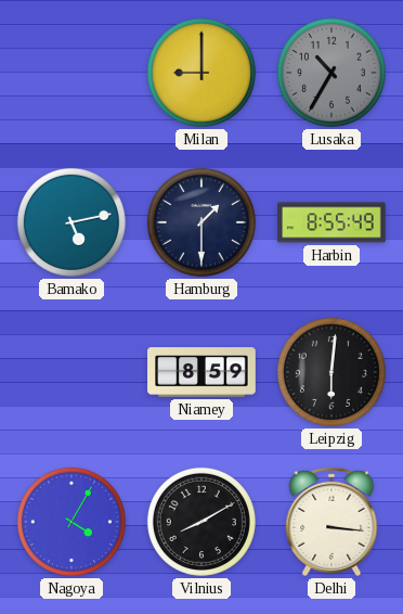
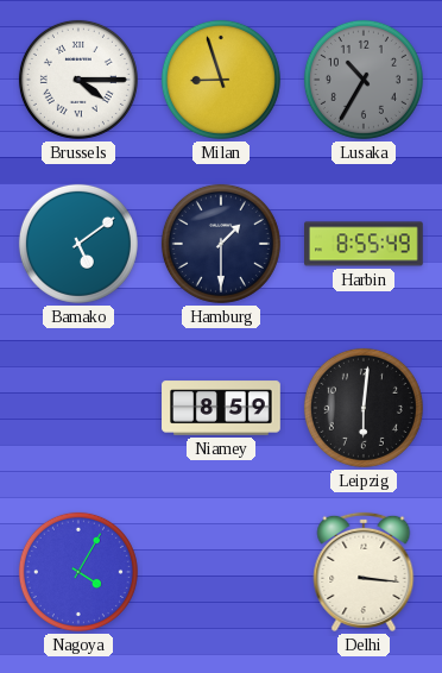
Brussels: none -> 4:15
Milan: 9:00 -> 8:57
Bamako: 5:13 -> 5:09
Vilnius: 8:10 -> none
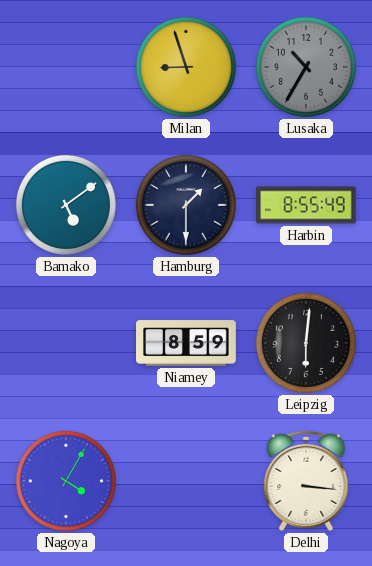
Brussels: 4:15 -> none
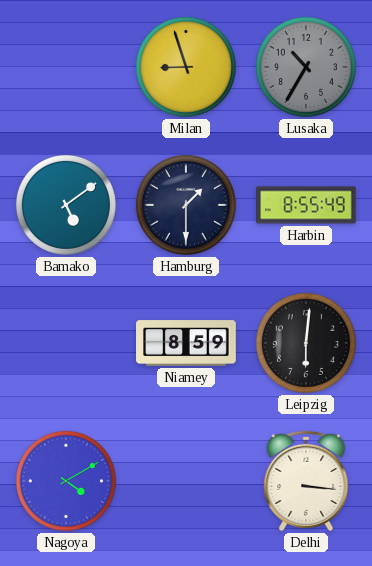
Nagoya: 4:05 -> 4:10
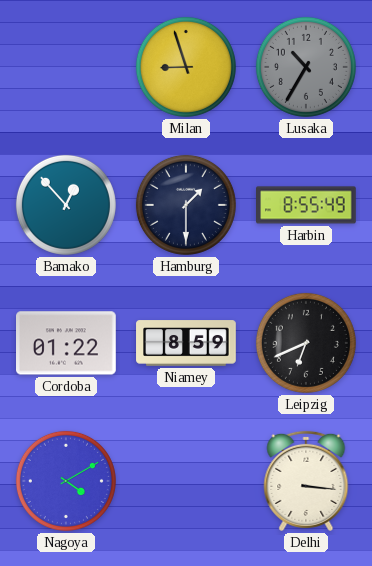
Bamako: 5:09 -> 12:53
Cordoba: none -> 01:22
Leipzig: 6:01 -> 6:41
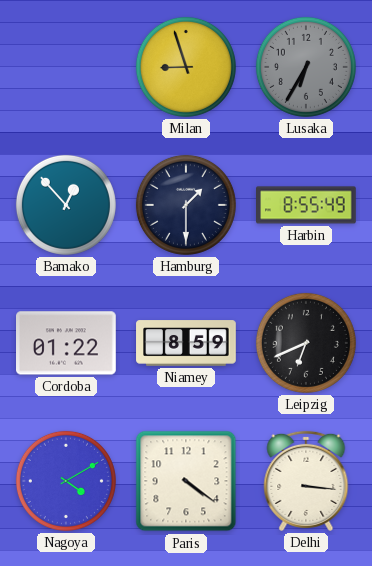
Lusaka: 10:35 -> 6:35
Paris: none -> 4:21
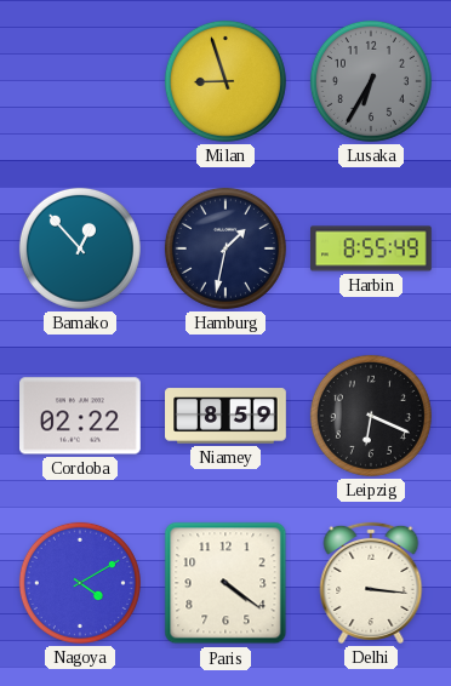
Hamburg: 1:30 -> 1:32
Cordoba: 01:22 -> 02:22
Leipzig: 6:41 -> 6:19
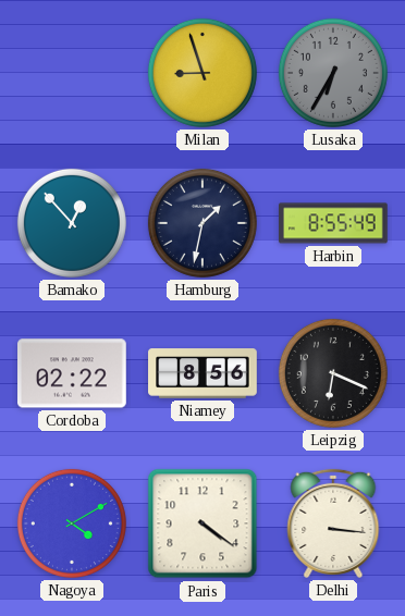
Niamey: 8:59 -> 8:56
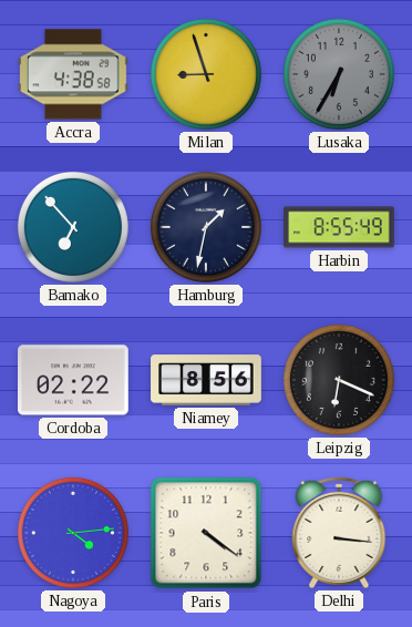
Accra: none -> 4:38
Bamako: 12:53 -> 6:53
Nagoya: 4:10 -> 4:14
